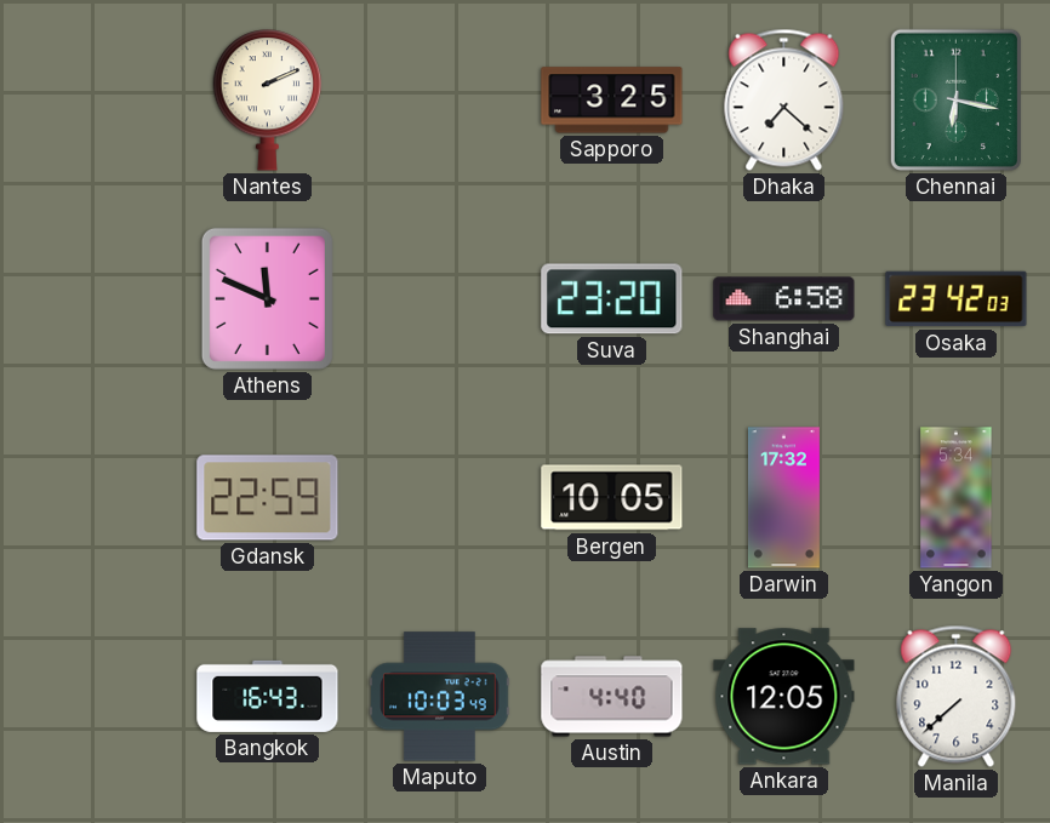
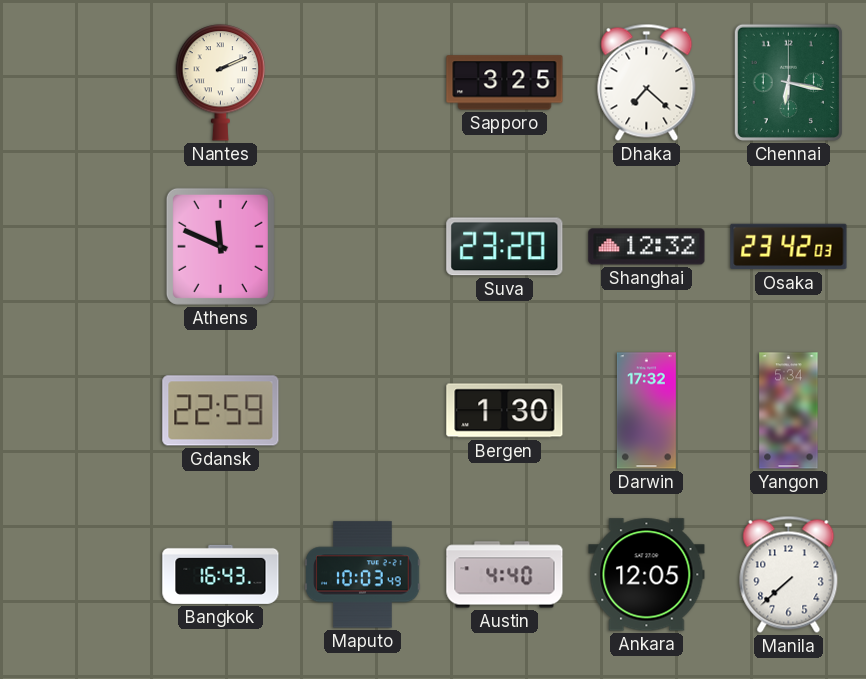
Shanghai: 6:58 -> 12:32
Bergen: 10:05 -> 1:30
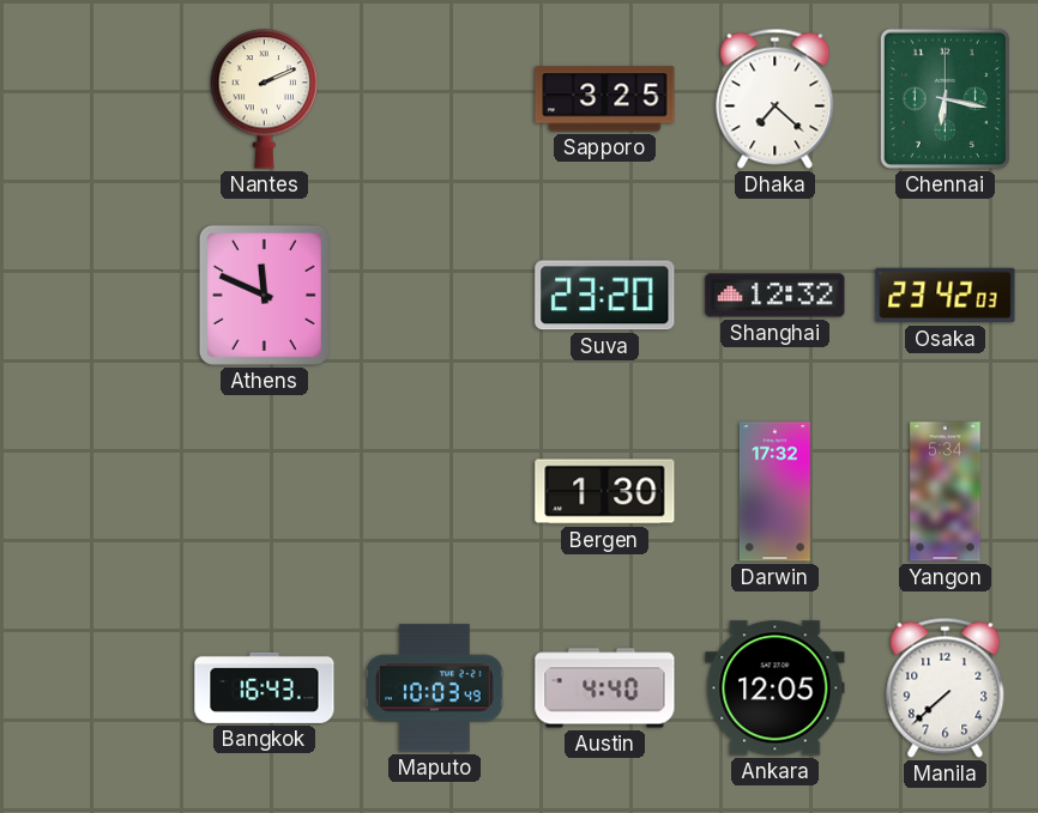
Gdansk: 22:59 -> none
